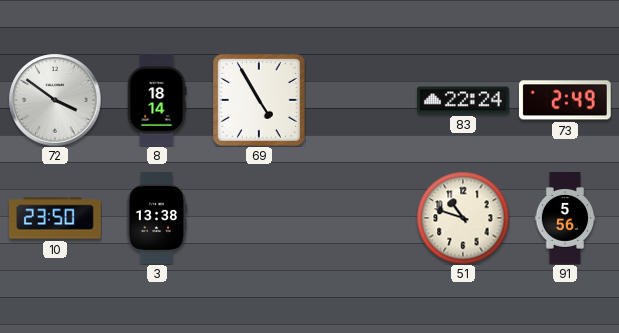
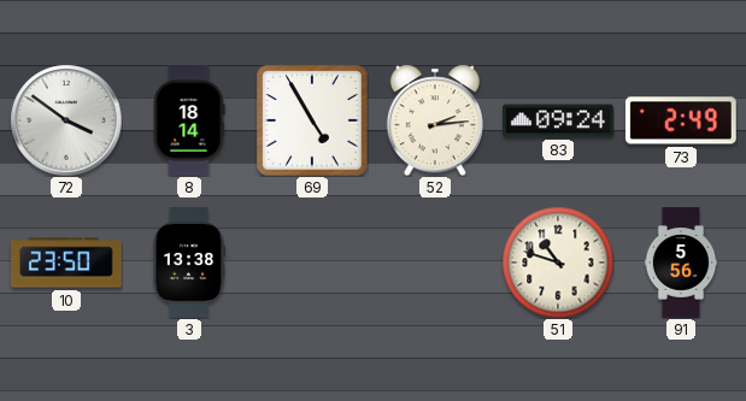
52: none -> 2:14
83: 22:24 -> 09:24
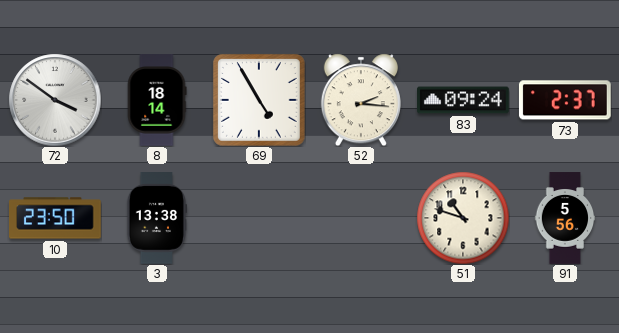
52: 2:14 -> 2:16
73: 2:49 -> 2:37
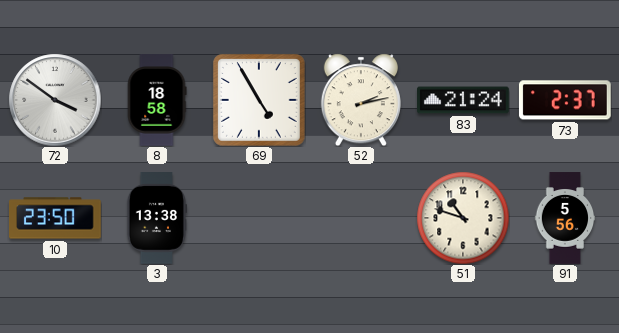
8: 18:14 -> 18:58
52: 2:16 -> 2:13
83: 09:24 -> 21:24
